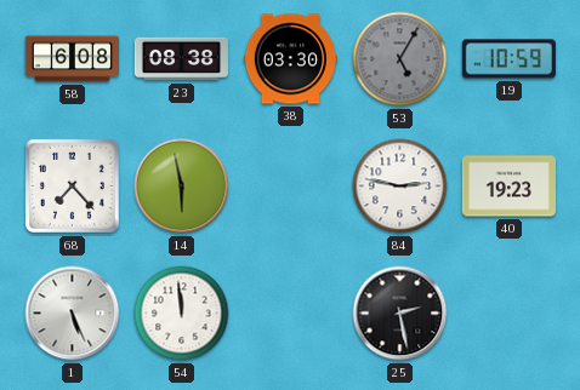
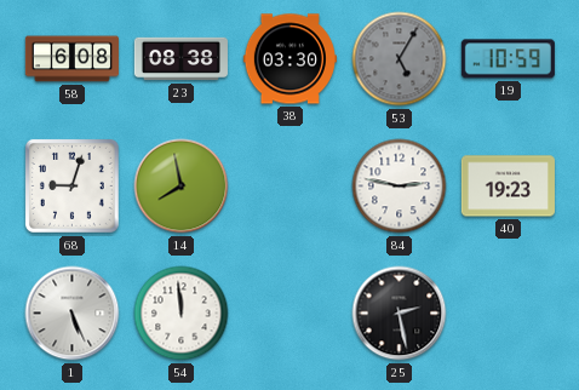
68: 7:23 -> 9:03
14: 5:58 -> 7:58
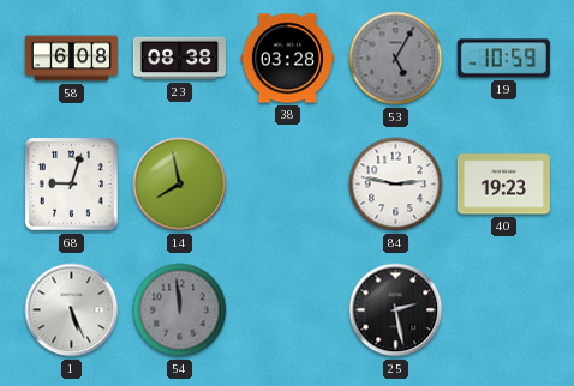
38: 03:30 -> 03:28
54 dial: white -> grey
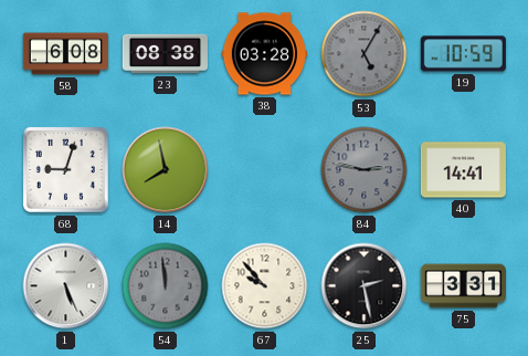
84 dial: white -> grey
40: 19:23 -> 14:41
67: none -> 9:53
75: none -> 3:31
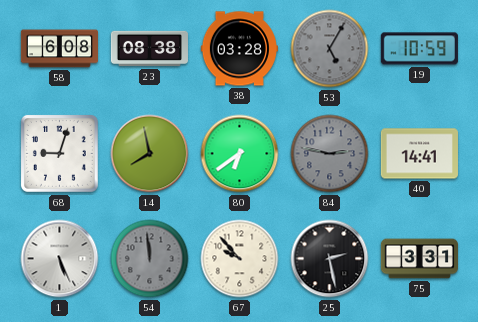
80: none -> 6:39
